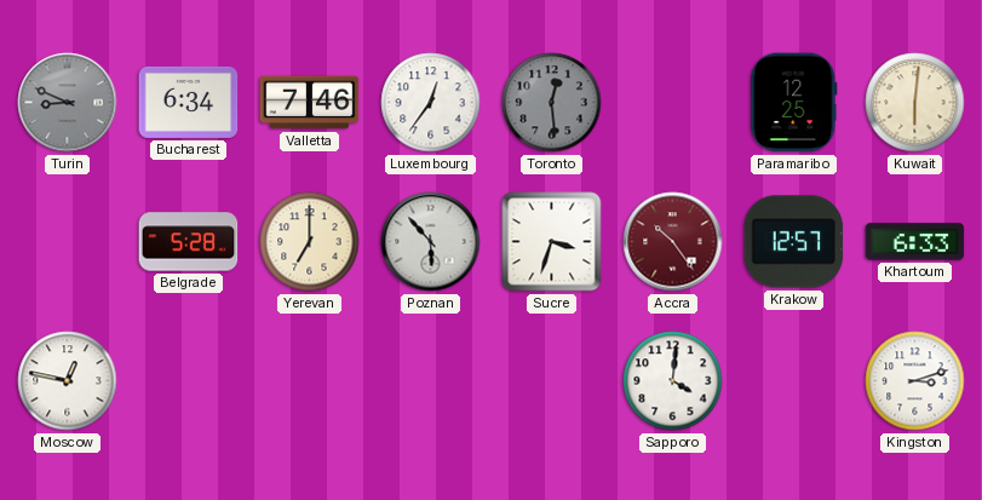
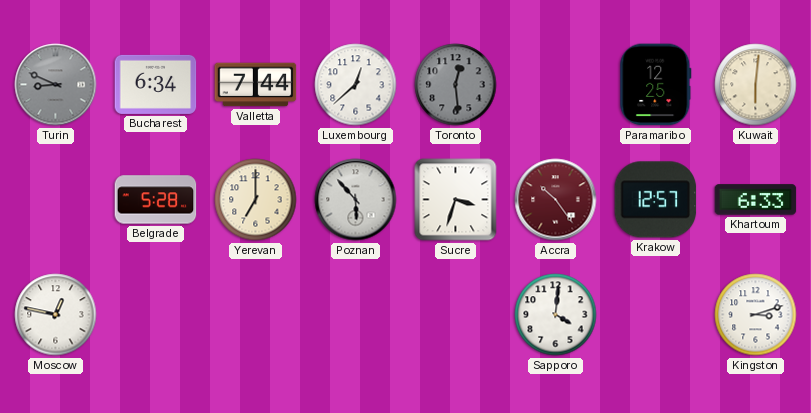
Valletta: 7:46 -> 7:44
Luxembourg: 12:36 -> 12:38
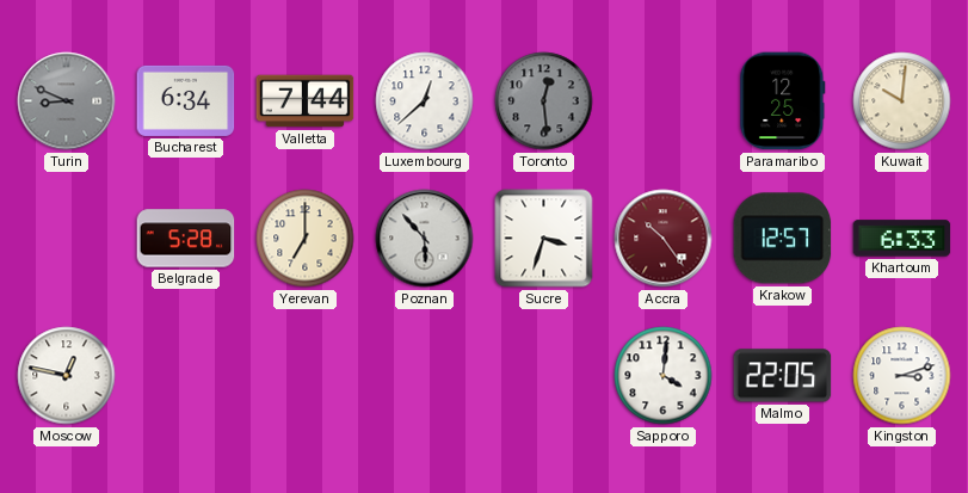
Kuwait: 6:01 -> 10:01
Malmo: none -> 22:05
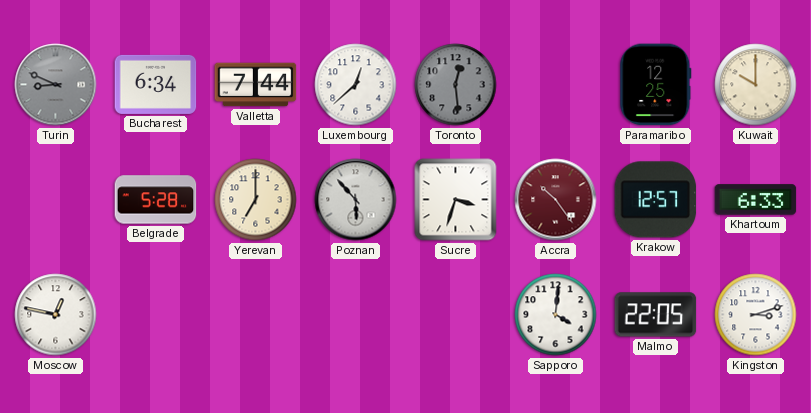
Kuwait: 10:01 -> 10:00
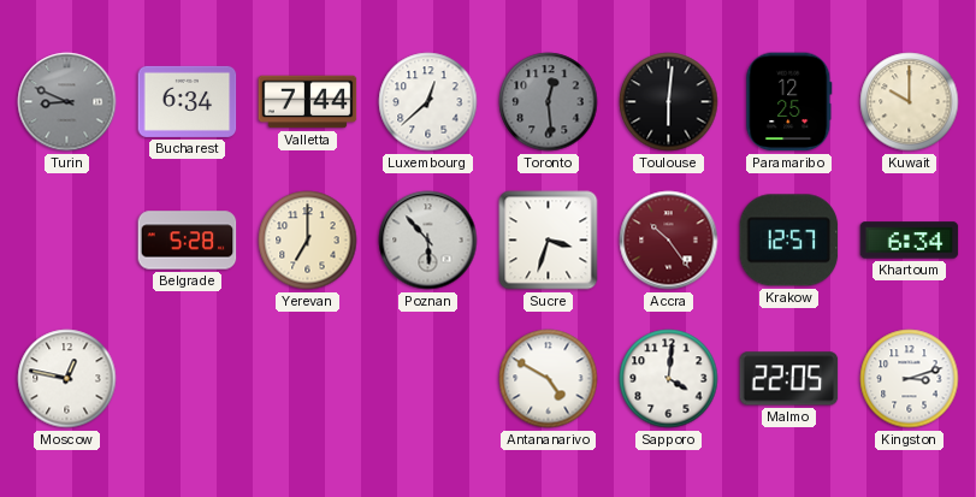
Toulouse: none -> 6:01
Khartoum: 6:33 -> 6:34
Antananarivo: none -> 4:50
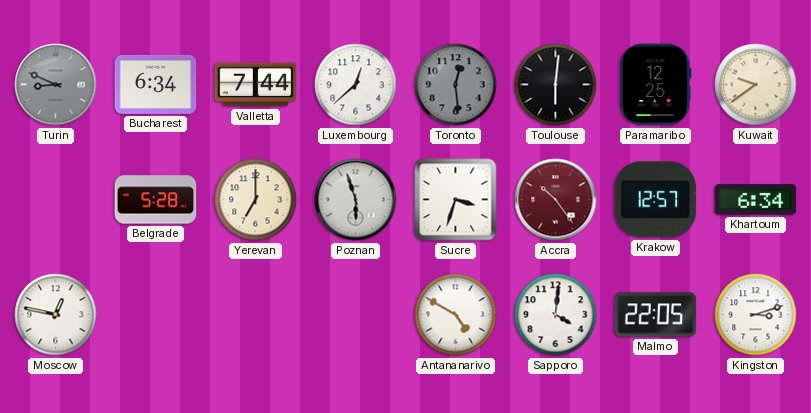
Kuwait: 10:00 -> 9:39
Poznan: 5:53 -> 5:57
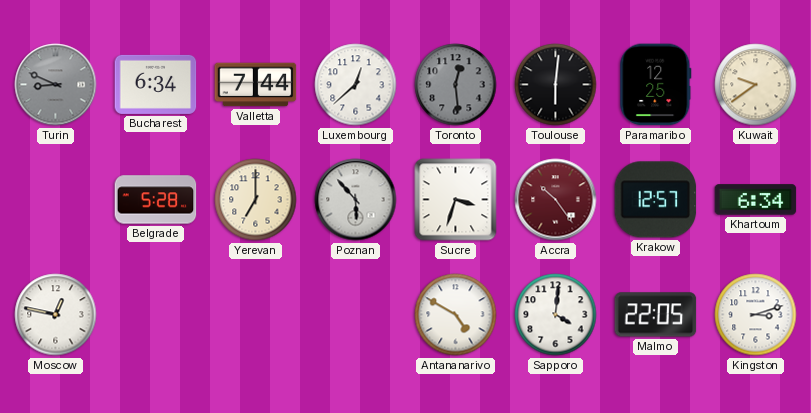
Poznan: 5:57 -> 5:53
